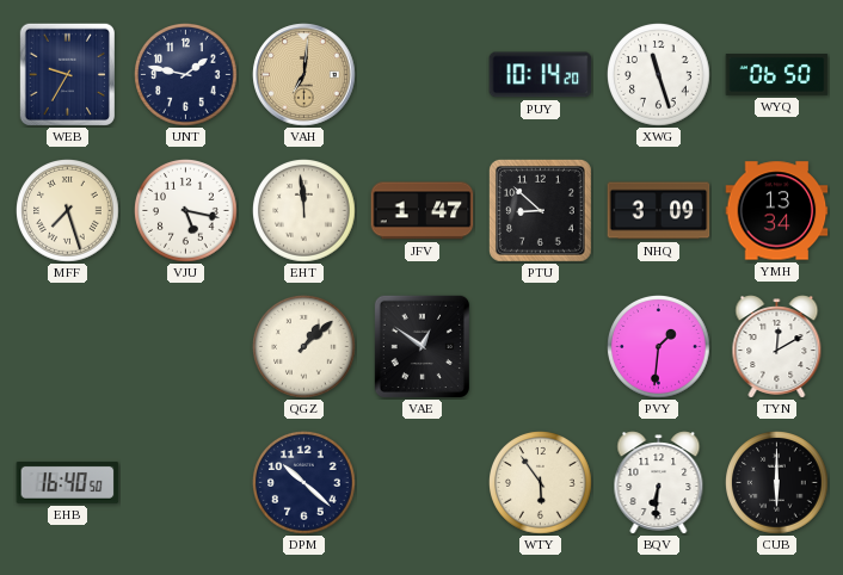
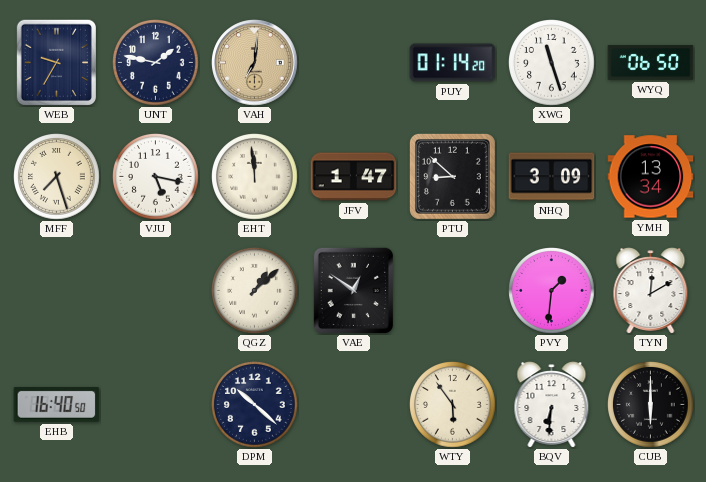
PUY: 10:14 -> 01:14
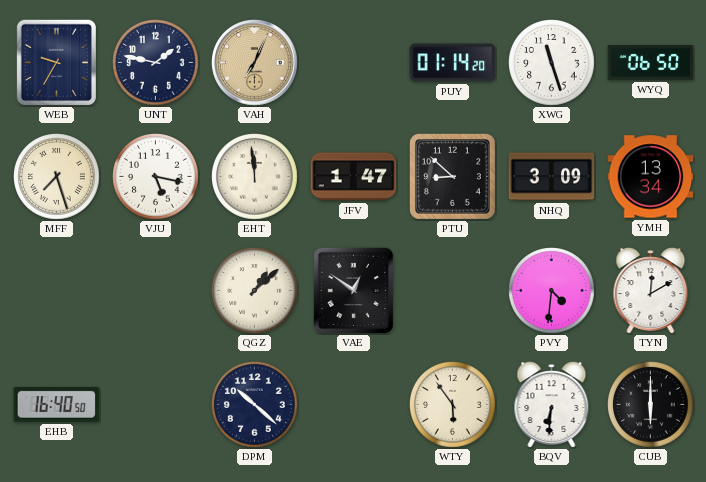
VAH: 7:01 -> 7:04
PVY: 1:31 -> 4:31
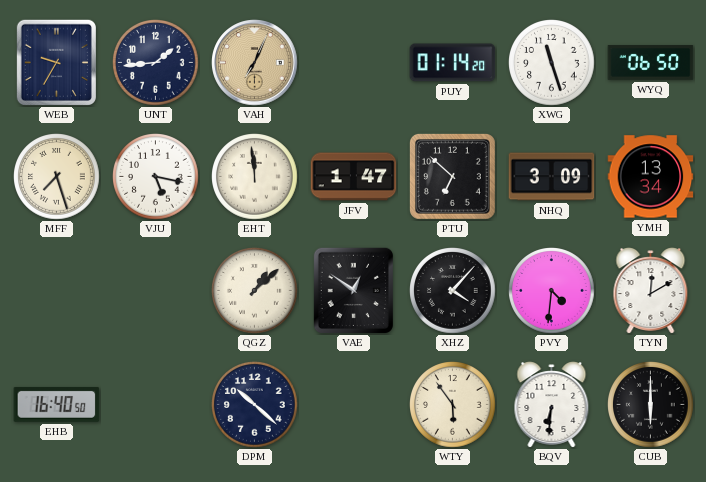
UNT: 1:47 -> 1:44
PTU: 8:52 -> 6:52
XHZ: none -> 4:07
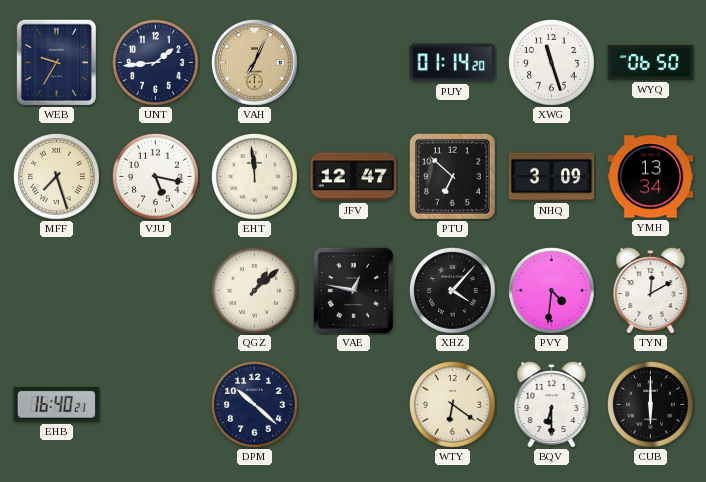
JFV: 1:47 -> 12:47
VAE: 12:51 -> 12:47
EHB: 16:40:50 -> 16:40:21
WTY: 5:54 -> 6:21
BQV: 6:31 -> 6:30
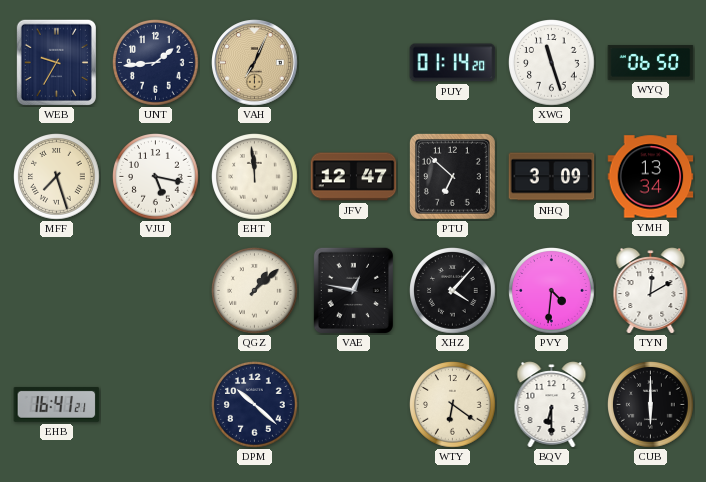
EHB: 16:40 -> 16:41
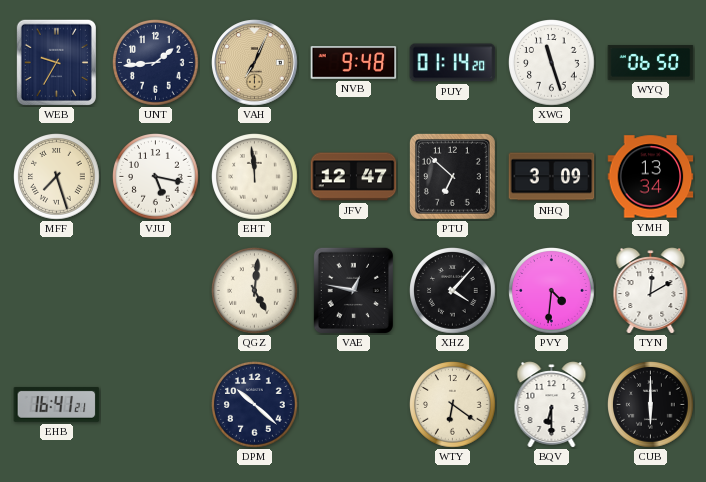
NVB: none -> 9:48
QGZ: 1:08 -> 5:01
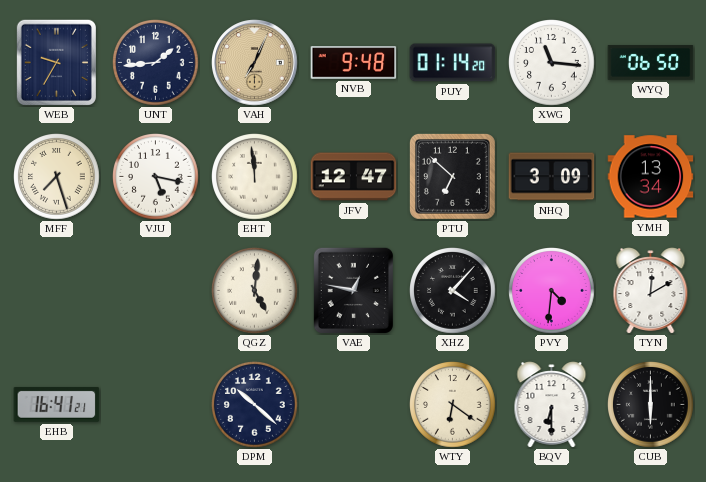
XWG: 11:27 -> 11:16
